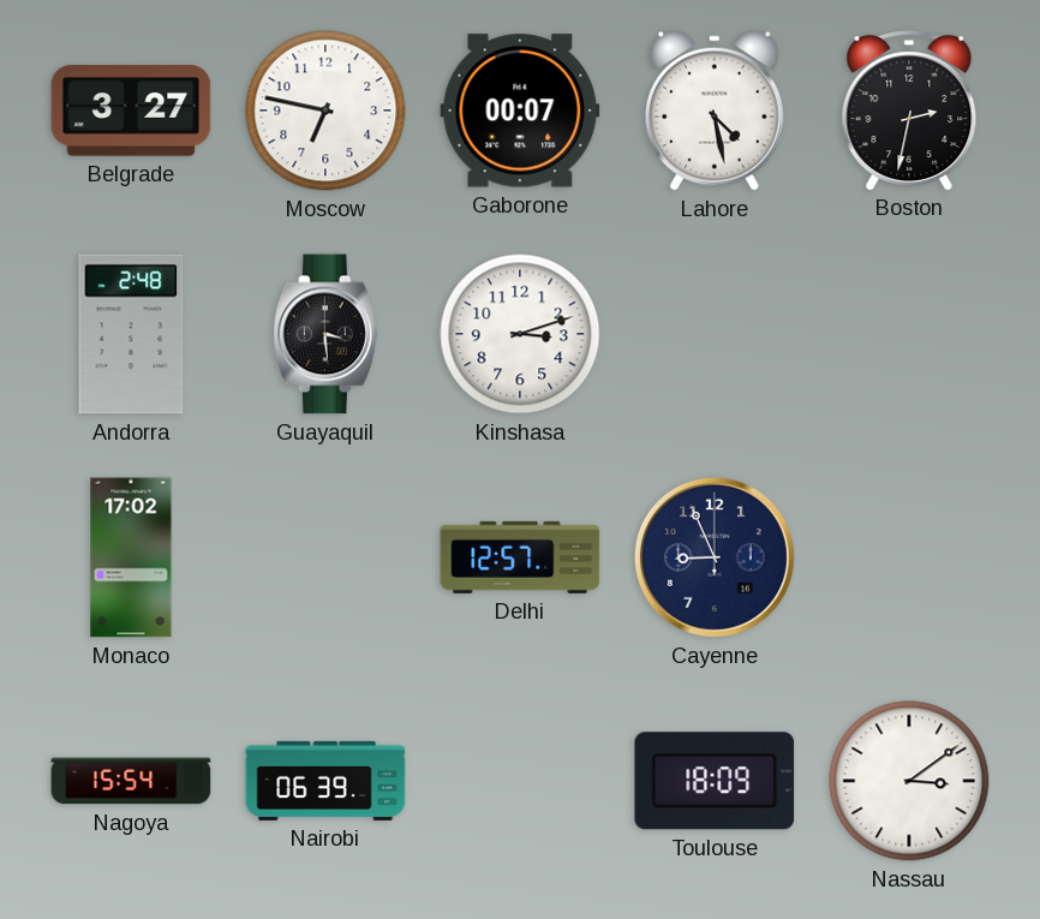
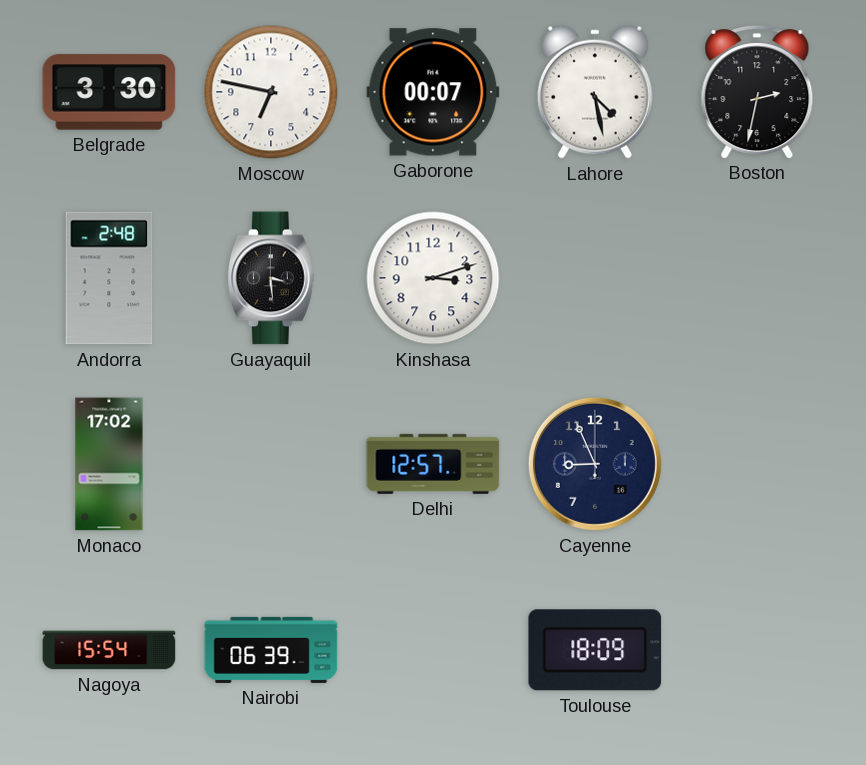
Belgrade: 3:27 -> 3:30
Nassau: 3:09 -> none
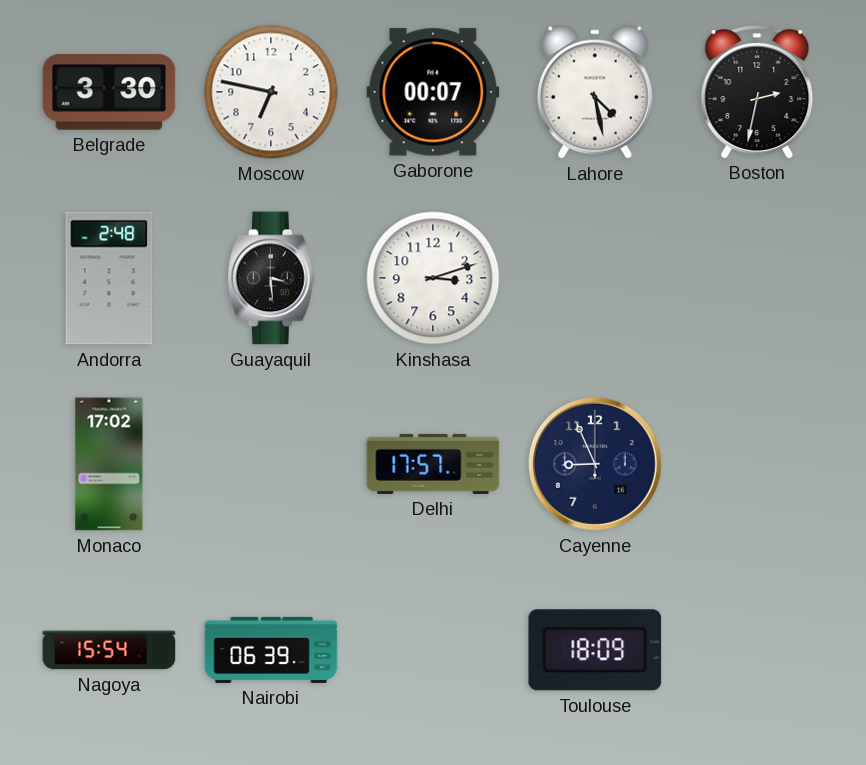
Delhi: 12:57 -> 17:57
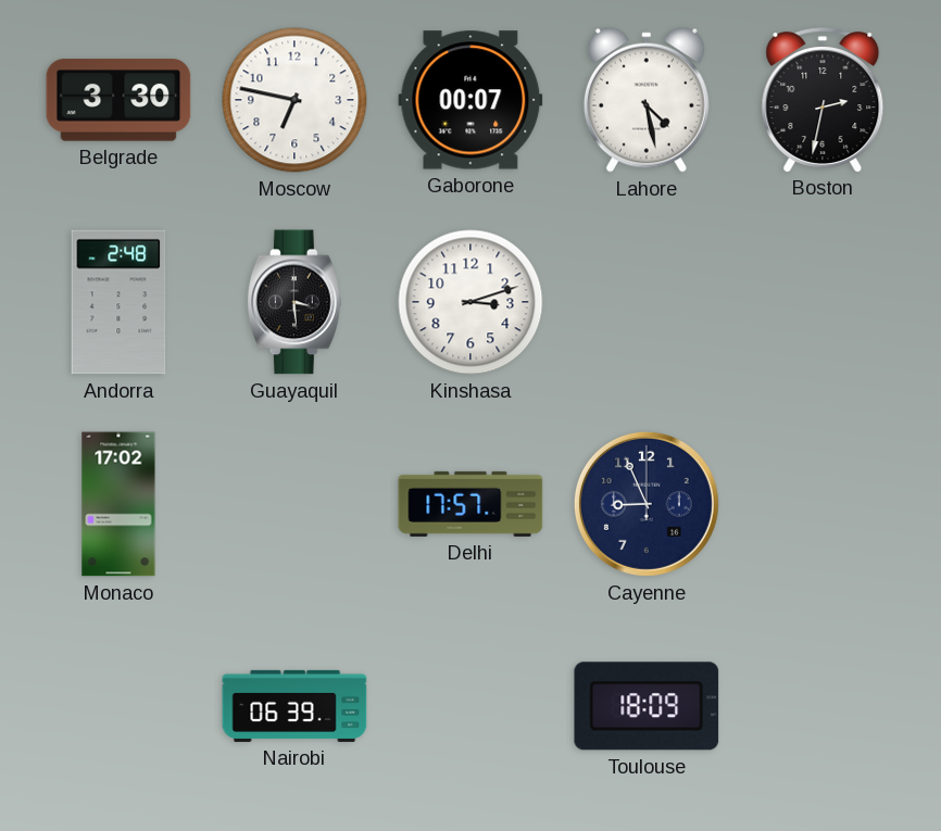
Nagoya: 15:54 -> none
